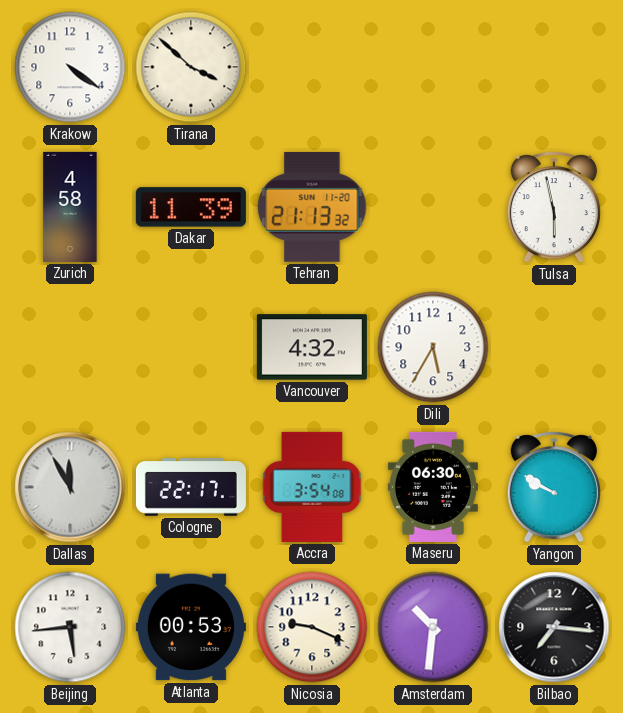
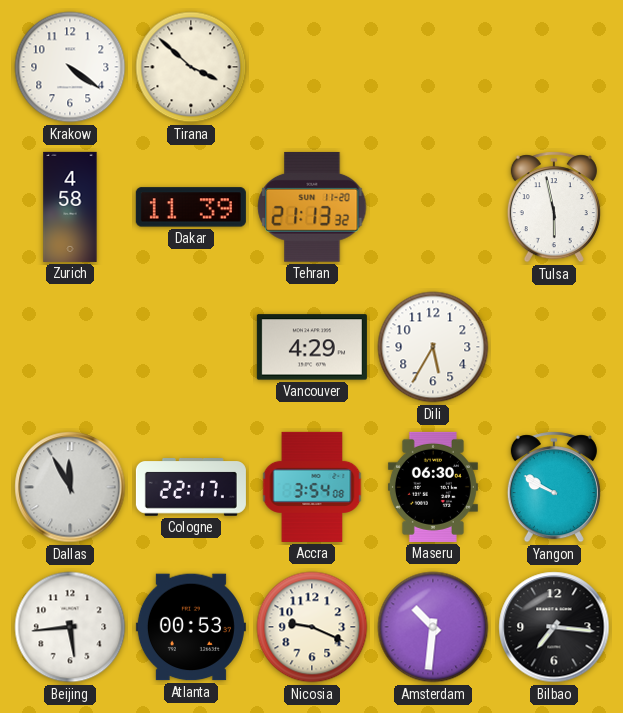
Vancouver: 4:32 -> 4:29
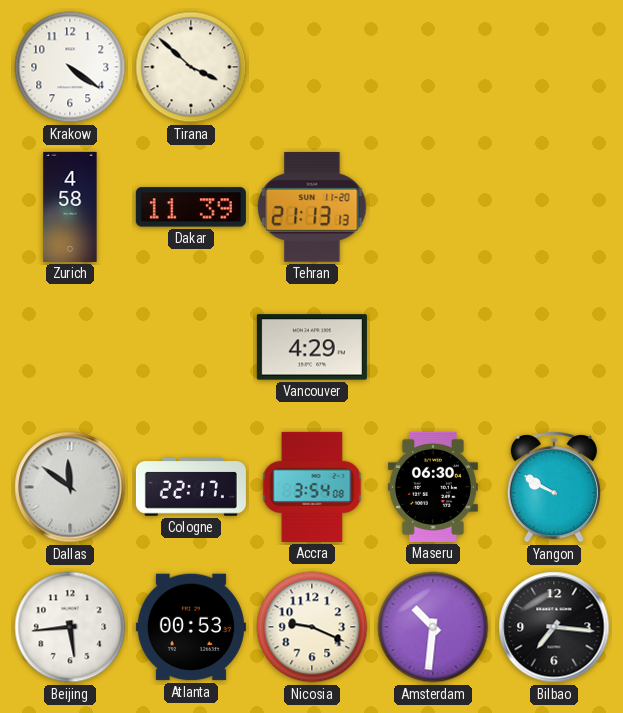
Tehran: 21:13:32 -> 21:13:13
Tulsa: 5:58 -> none
Dili: 5:35 -> none
Dallas: 11:55 -> 11:51
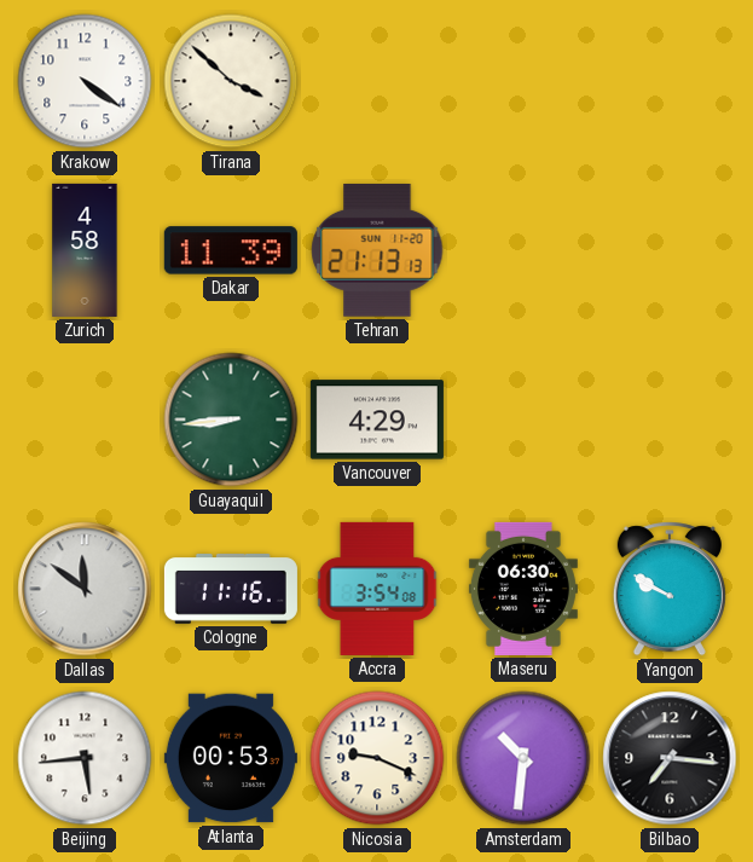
Guayaquil: none -> 8:44
Cologne: 22:17 -> 11:16
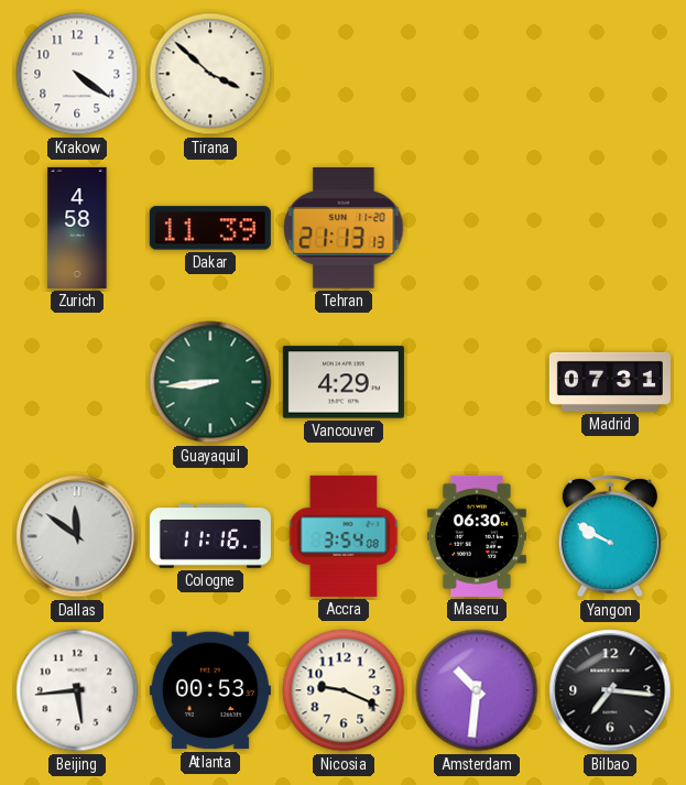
Madrid: none -> 07:31
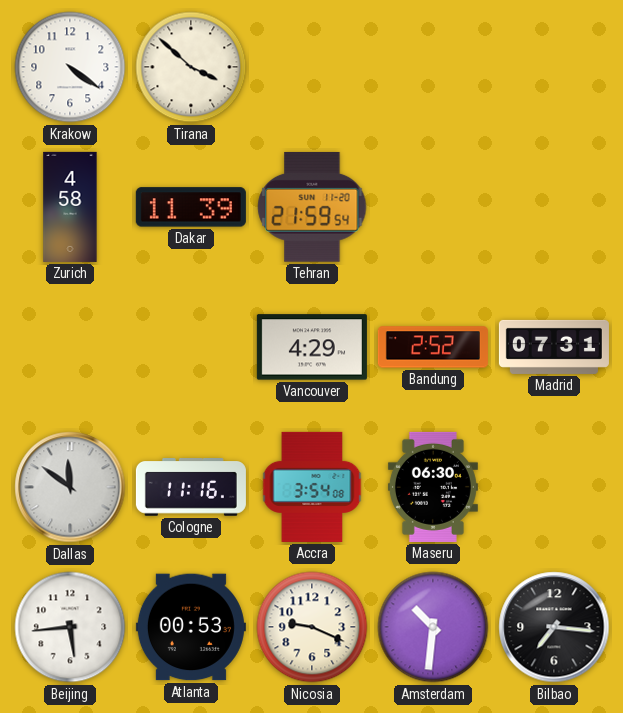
Tehran: 21:13 -> 21:59
Guayaquil: 8:44 -> none
Bandung: none -> 2:52
Yangon: 9:50 -> none
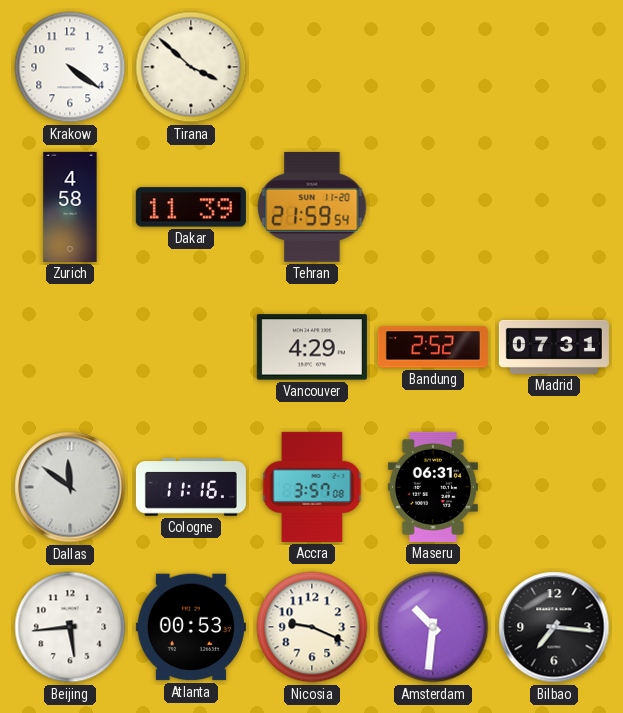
Accra: 3:54 -> 3:57
Maseru: 06:30 -> 06:31
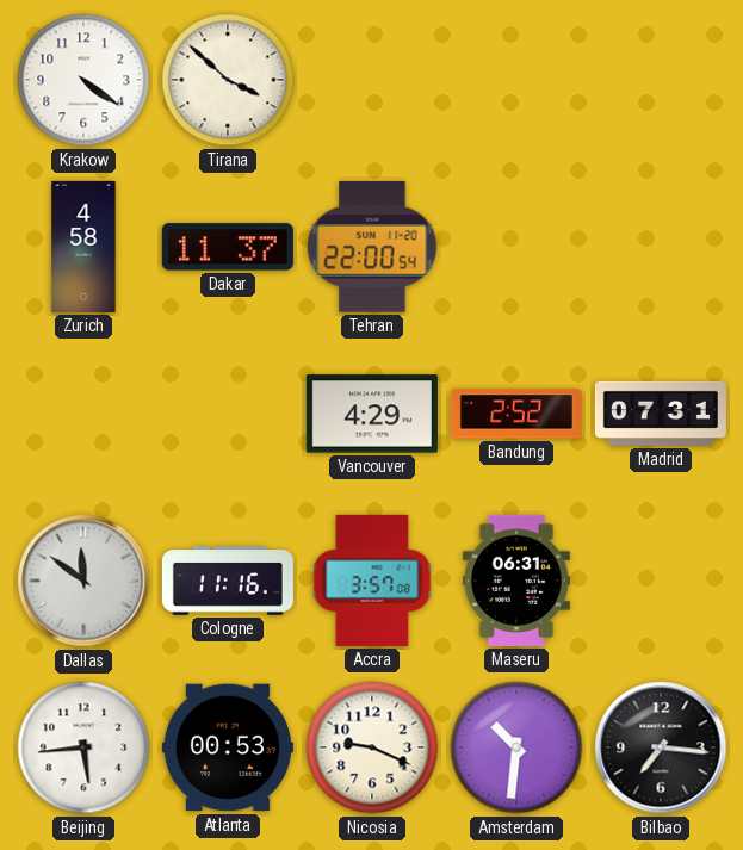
Dakar: 11:39 -> 11:37
Tehran: 21:59 -> 22:00
